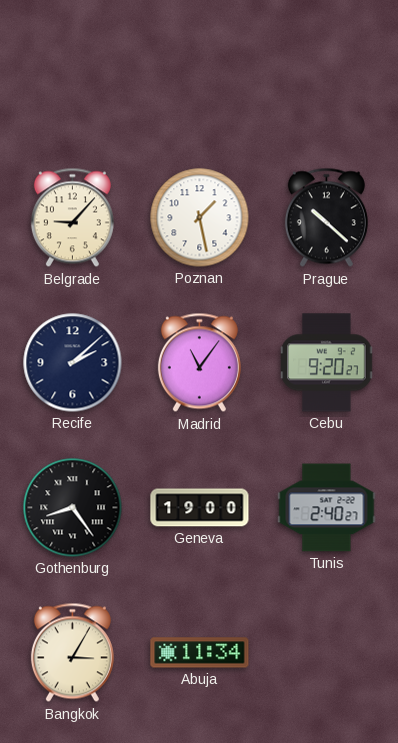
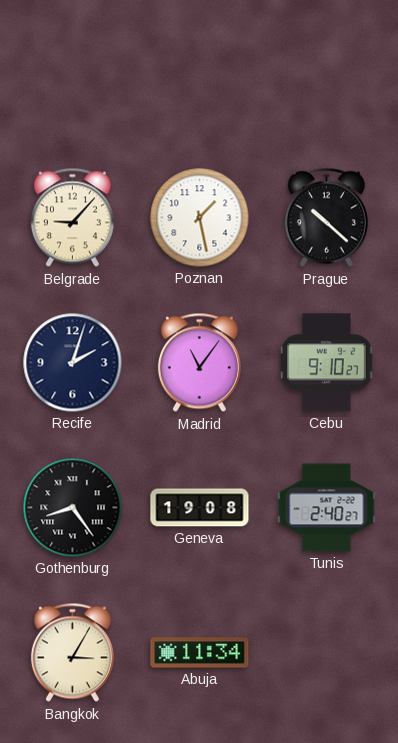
Recife: 2:08 -> 2:03
Cebu: 9:20 -> 9:10
Geneva: 19:00 -> 19:08
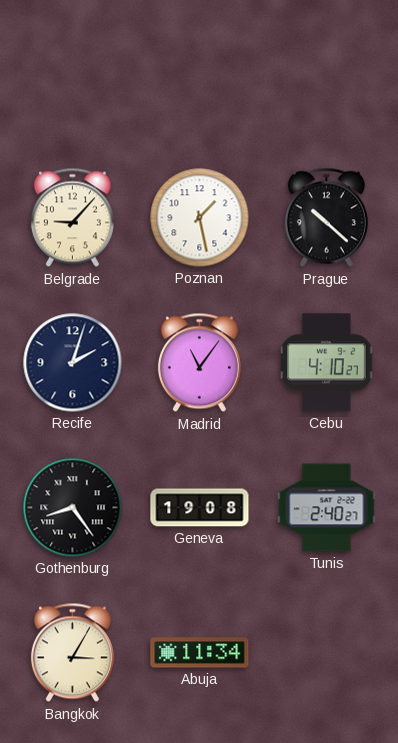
Cebu: 9:10 -> 4:10
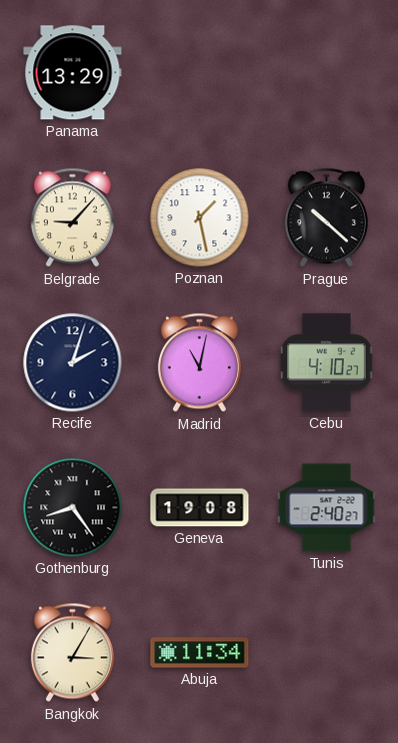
Panama: none -> 13:29
Madrid: 11:06 -> 11:02
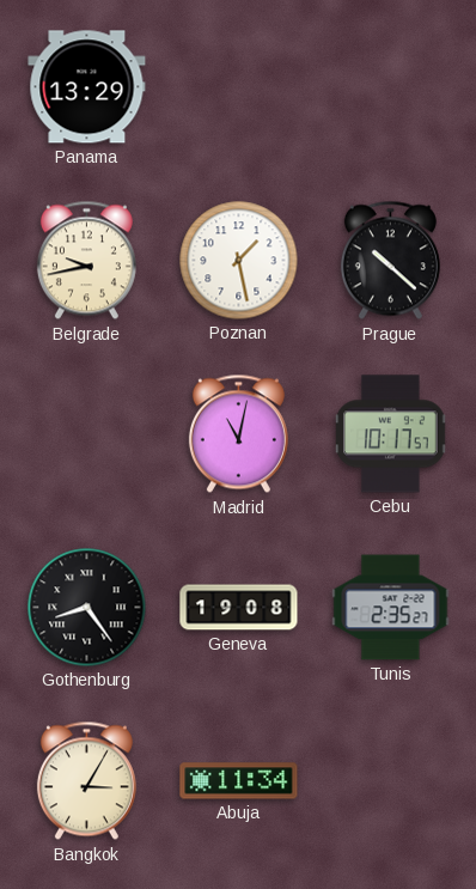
Belgrade: 9:07 -> 9:43
Recife: 2:03 -> none
Cebu: 4:10 -> 10:17
Tunis: 2:40 -> 2:35
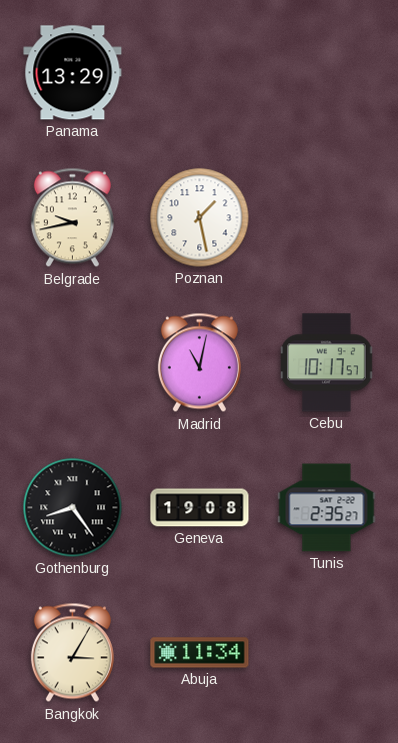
Prague: 10:22 -> none
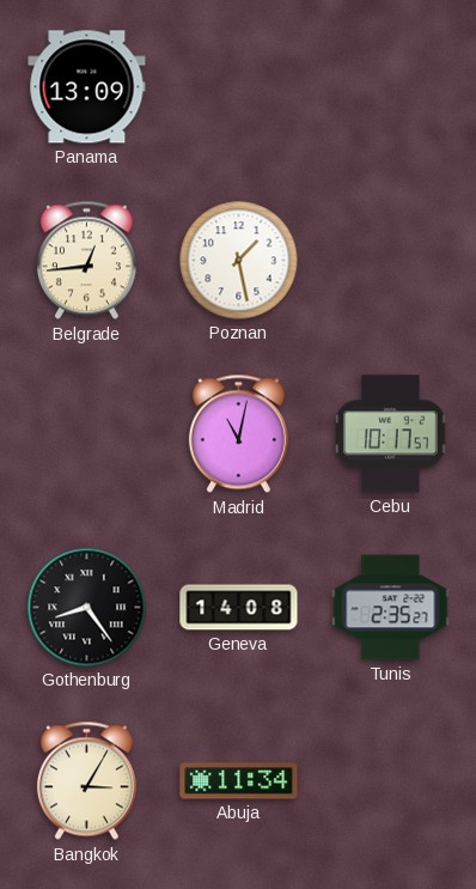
Panama: 13:29 -> 13:09
Belgrade: 9:43 -> 12:44
Geneva: 19:08 -> 14:08
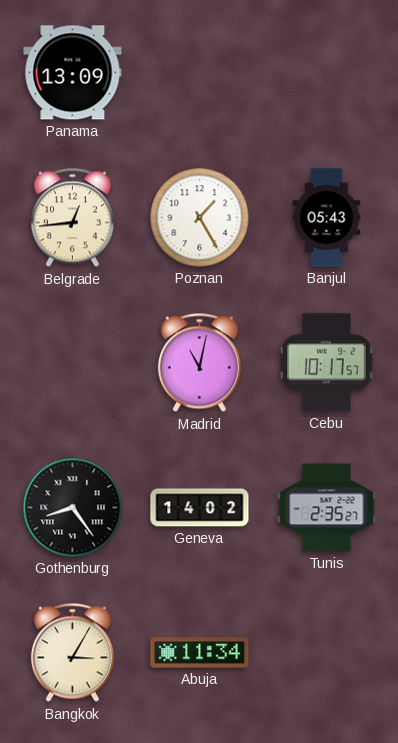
Poznan: 1:28 -> 1:25
Banjul: none -> 05:43
Geneva: 14:08 -> 14:02
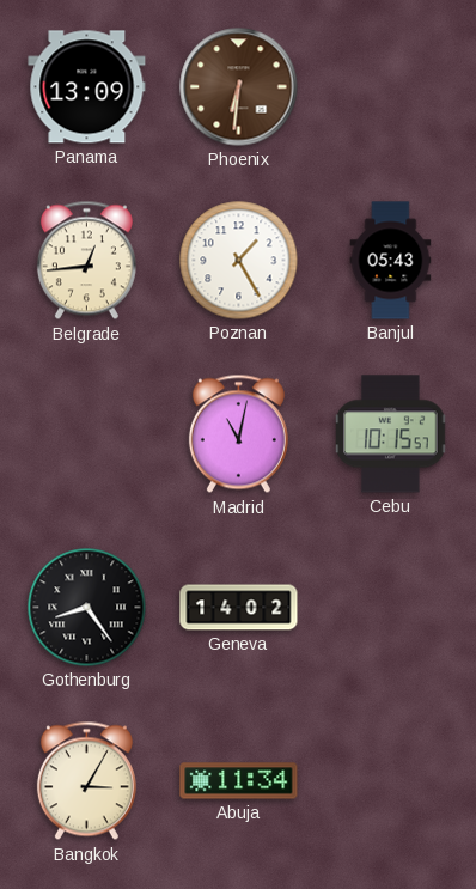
Phoenix: none -> 6:31
Cebu: 10:17 -> 10:15
Tunis: 2:35 -> none
